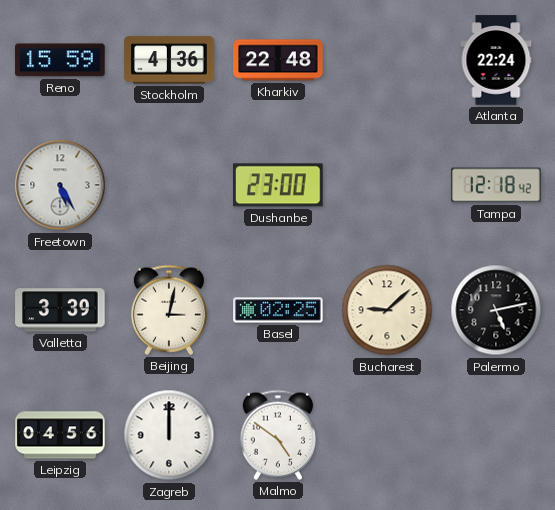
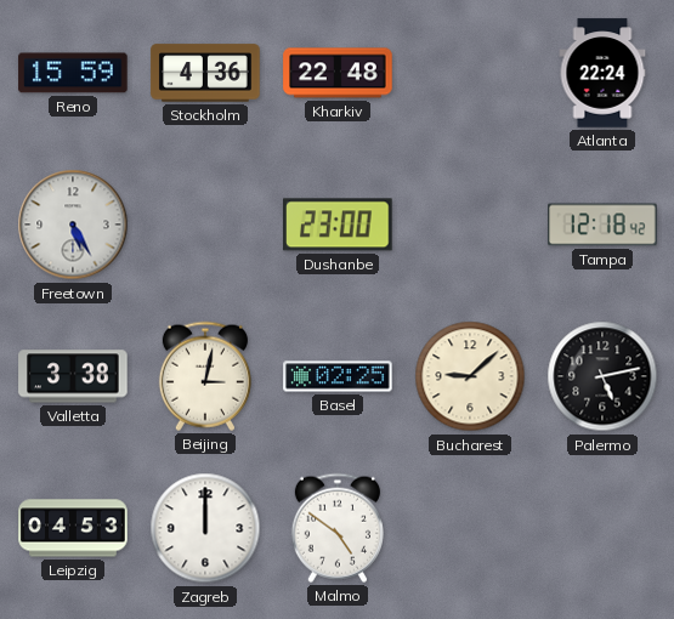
Valletta: 3:39 -> 3:38
Leipzig: 04:56 -> 04:53
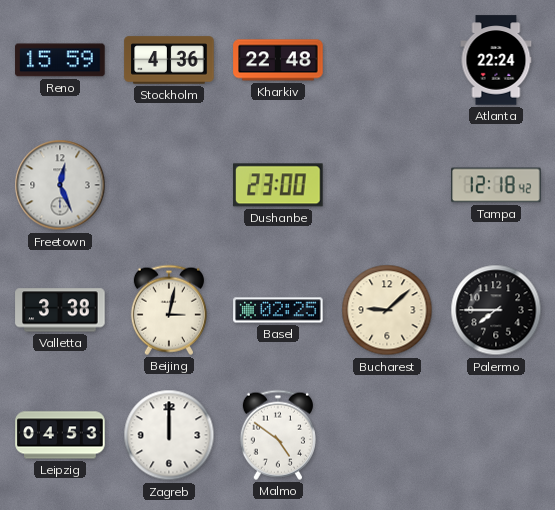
Freetown: 5:25 -> 12:26
Palermo: 5:13 -> 7:45
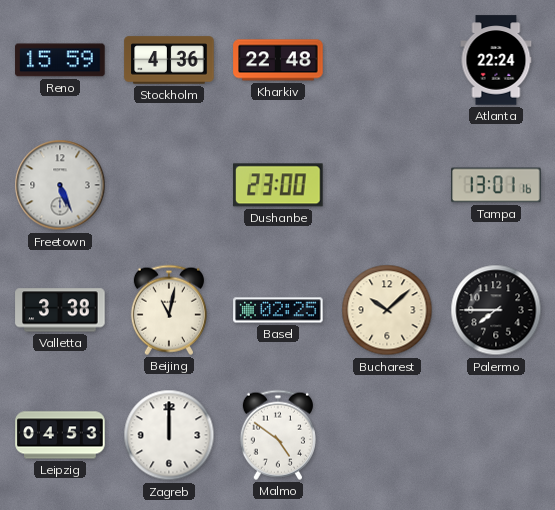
Freetown: 12:26 -> 5:26
Tampa: 12:18 -> 13:01
Beijing: 3:02 -> 11:02
Bucharest: 9:08 -> 10:08
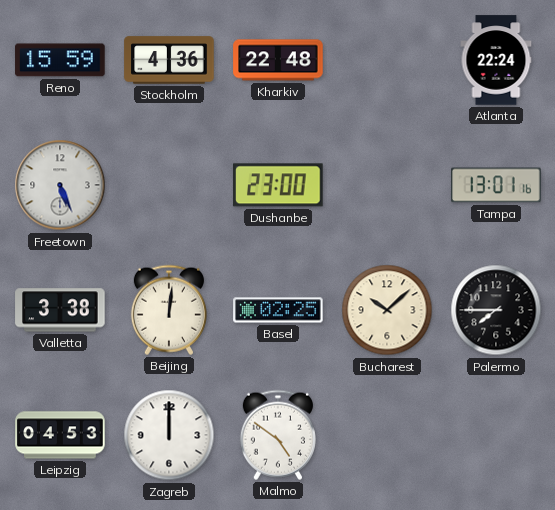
Beijing: 11:02 -> 12:01
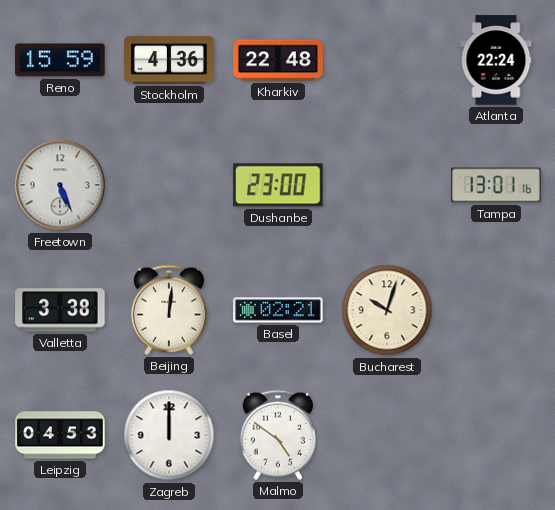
Basel: 02:25 -> 02:21
Bucharest: 10:08 -> 10:03
Palermo: 7:45 -> none
